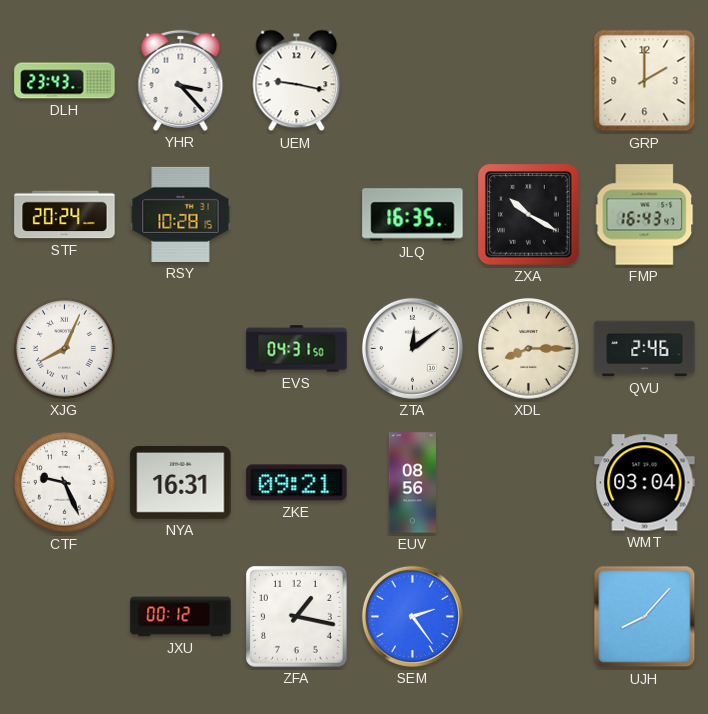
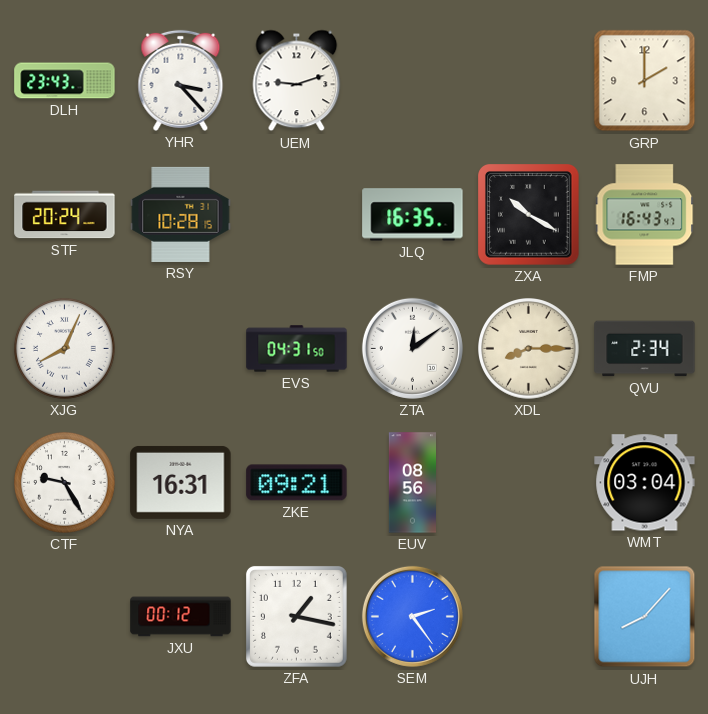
UEM: 9:17 -> 9:12
QVU: 2:46 -> 2:34
CTF: 9:26 -> 9:25
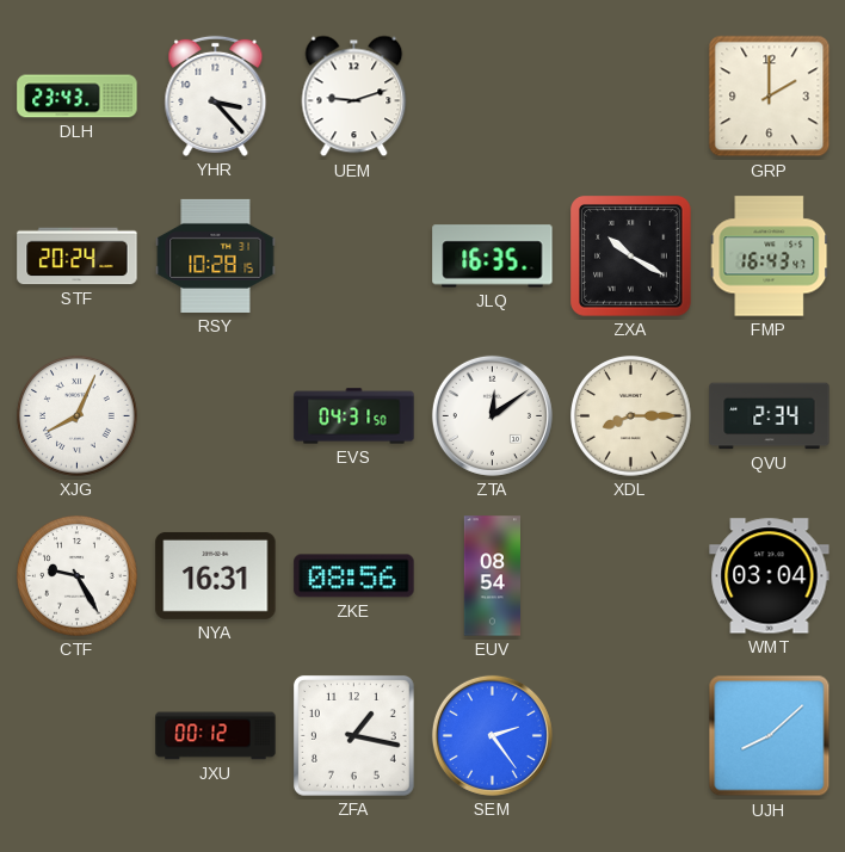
ZKE: 09:21 -> 08:56
EUV: 08:56 -> 08:54
UJH: 8:07 -> 8:08
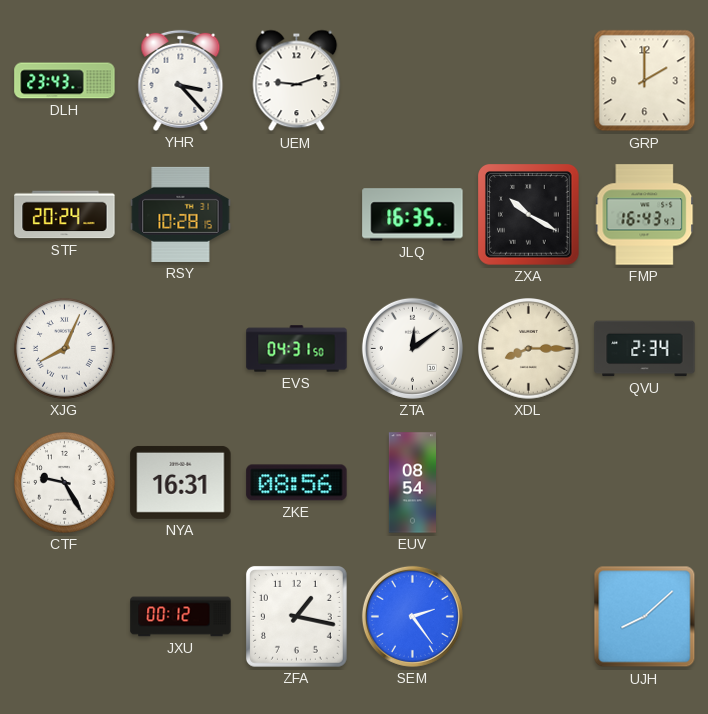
WMT: 03:04 -> none
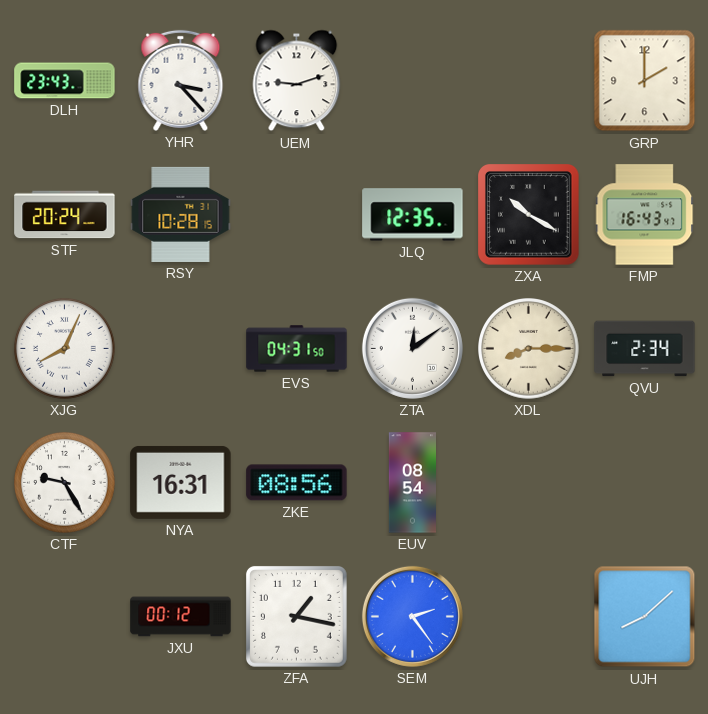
JLQ: 16:35 -> 12:35
